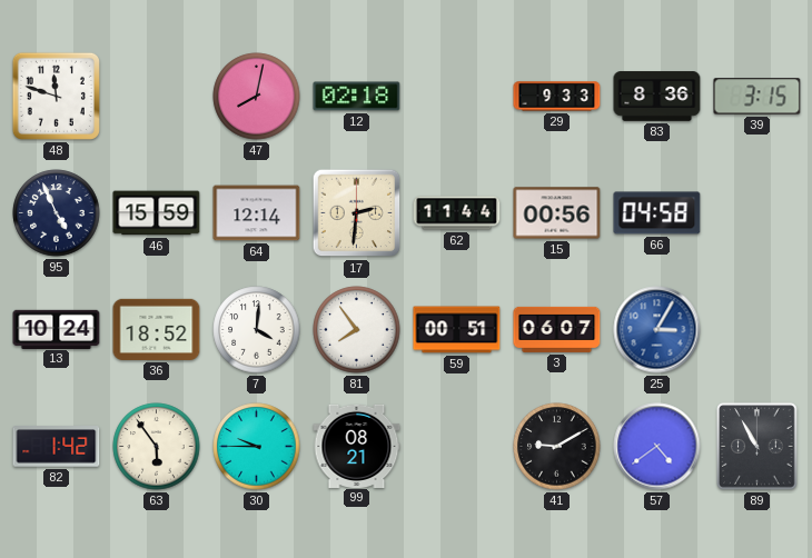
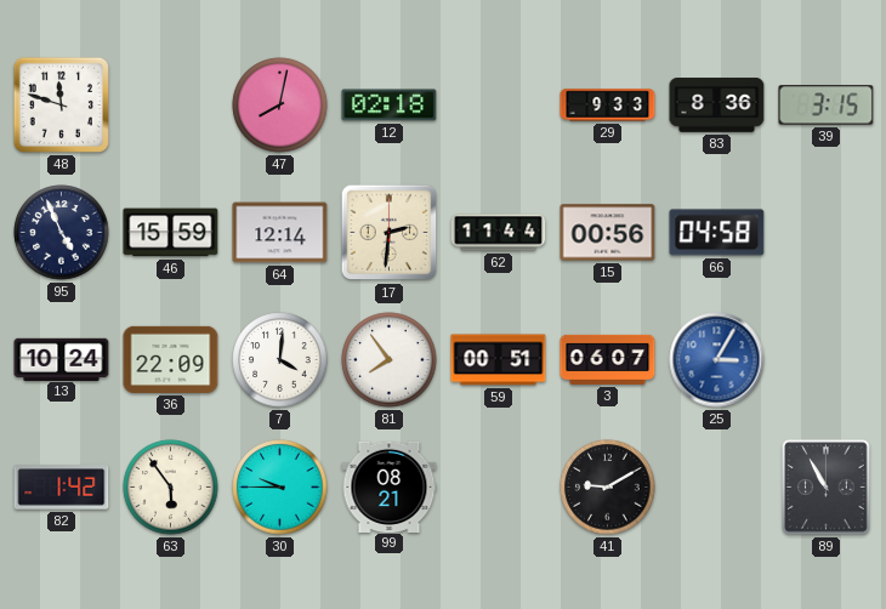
36: 18:52 -> 22:09
57: 4:39 -> none
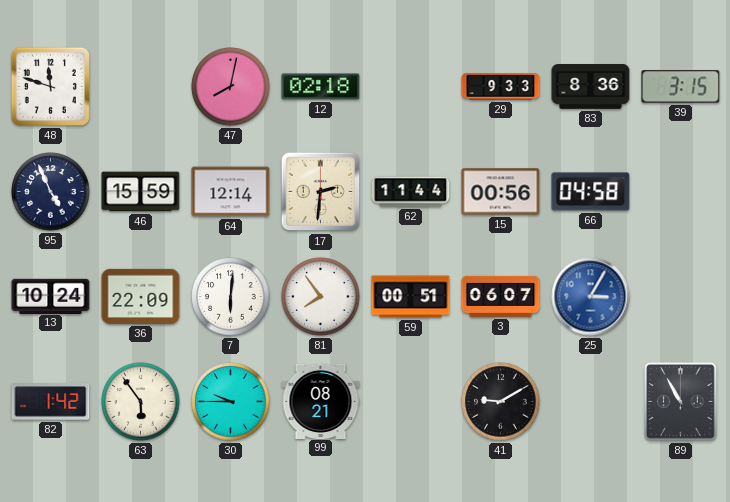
7: 4:01 -> 6:01
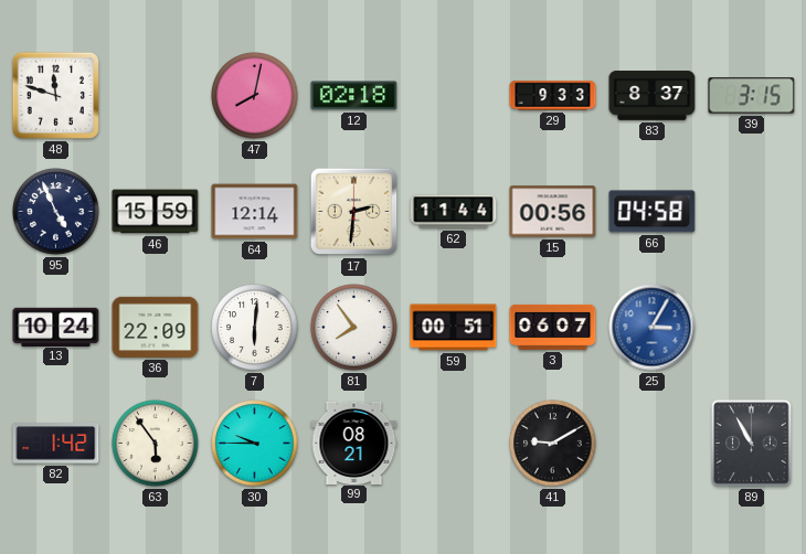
83: 8:36 -> 8:37
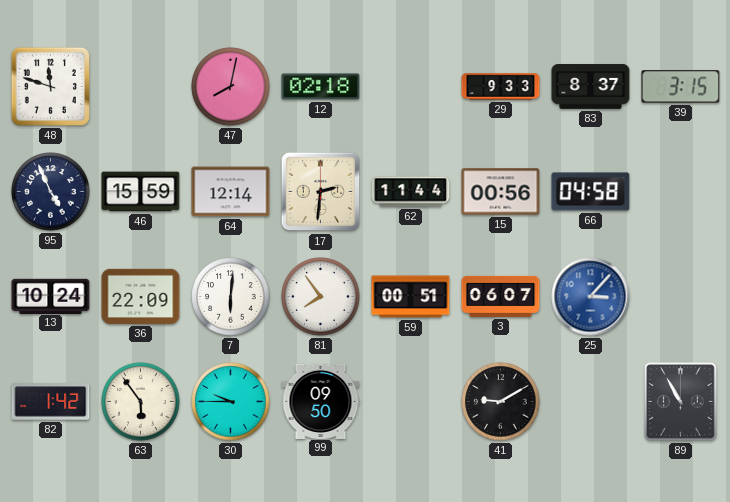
25: 3:05 -> 3:07
99: 08:21 -> 09:50
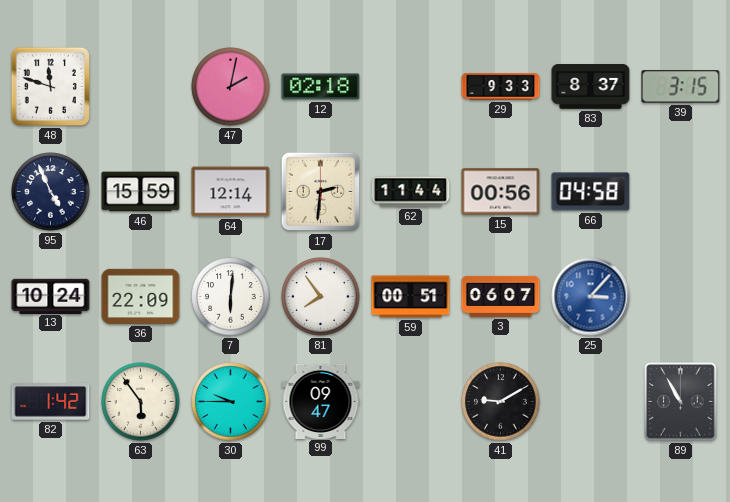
47: 8:02 -> 2:02
99: 09:50 -> 09:47
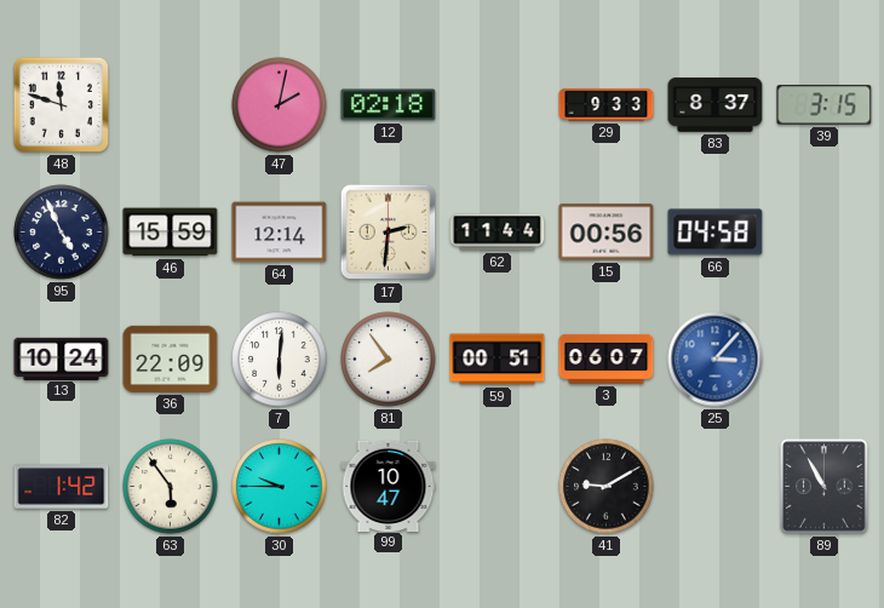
99: 09:47 -> 10:47
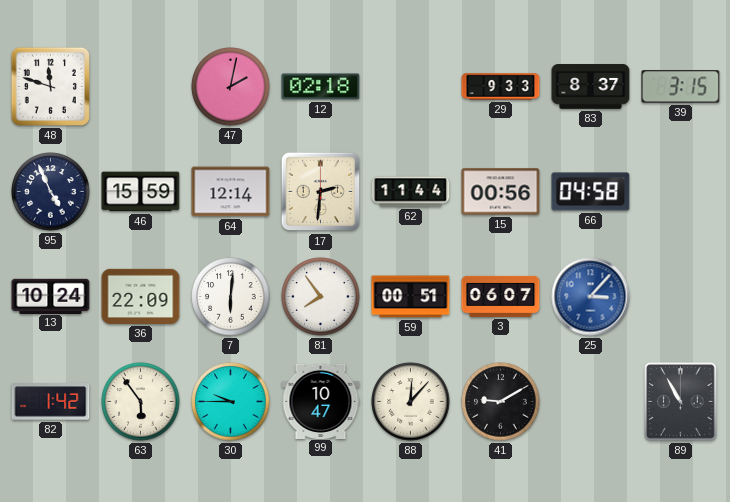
88: none -> 12:07
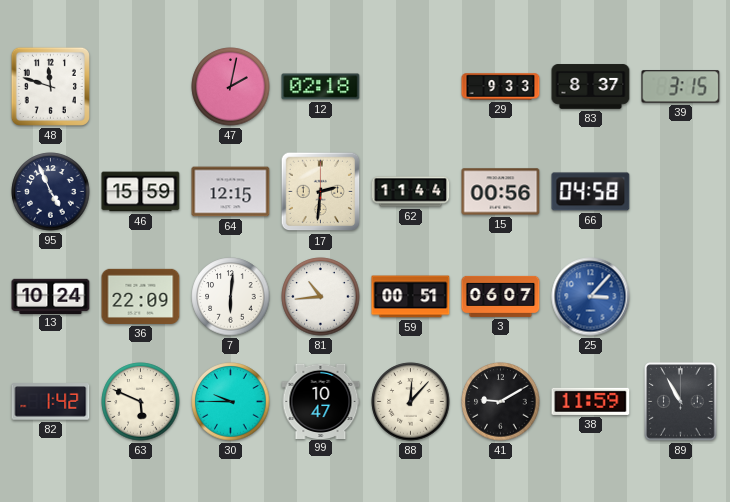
64: 12:14 -> 12:15
81: 7:54 -> 10:44
63: 5:54 -> 5:49
38: none -> 11:59
